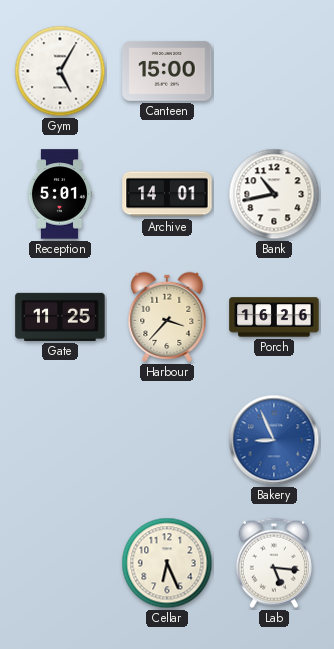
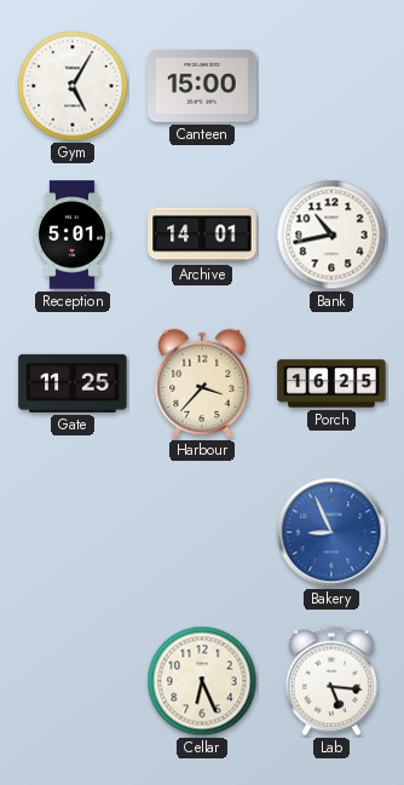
Porch: 16:26 -> 16:25
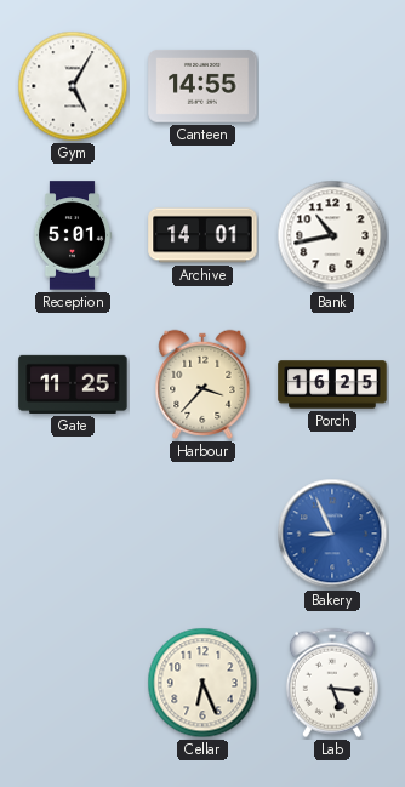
Canteen: 15:00 -> 14:55
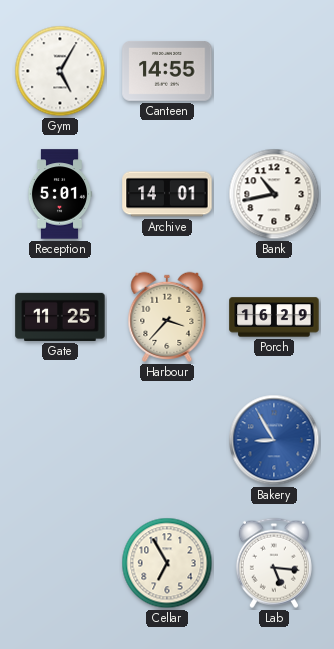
Porch: 16:25 -> 16:29
Bakery: 8:56 -> 8:55
Cellar: 6:26 -> 6:55
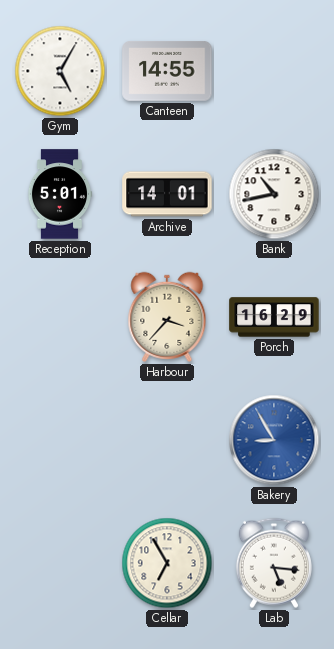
Gate: 11:25 -> none
